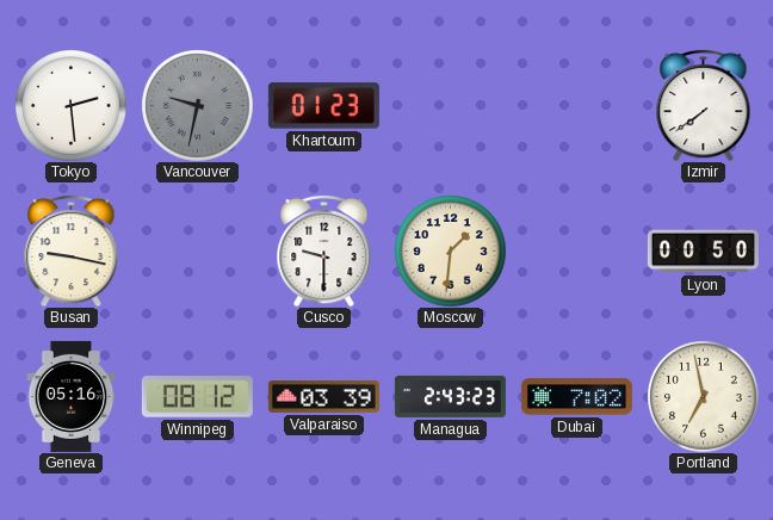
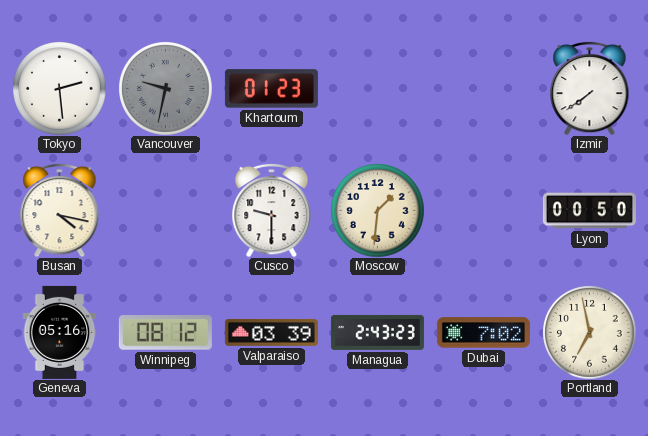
Busan: 9:17 -> 4:17
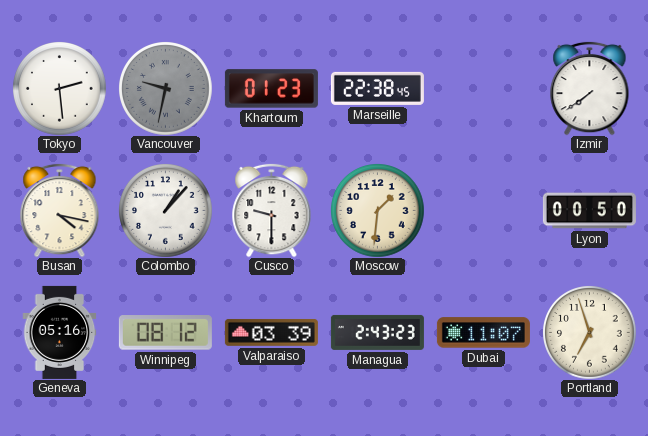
Marseille: none -> 22:38
Colombo: none -> 1:07
Dubai: 7:02 -> 11:07
Portland: 6:58 -> 6:57
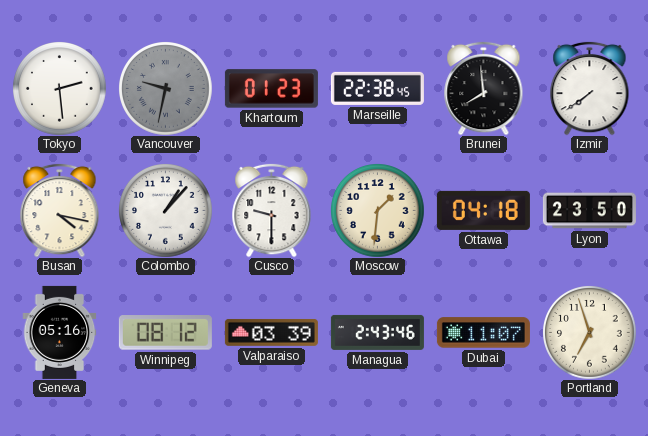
Brunei: none -> 7:59
Ottawa: none -> 04:18
Lyon: 00:50 -> 23:50
Managua: 2:43:23 -> 2:43:46
